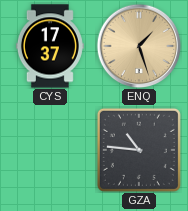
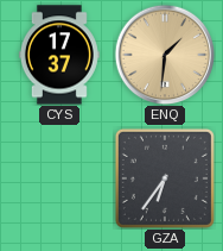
ENQ: 1:27 -> 1:31
GZA: 10:46 -> 6:36
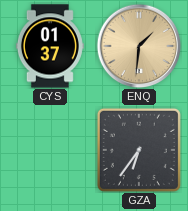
CYS: 17:37 -> 01:37
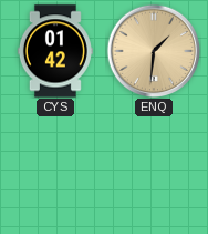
CYS: 01:37 -> 01:42
GZA: 6:36 -> none
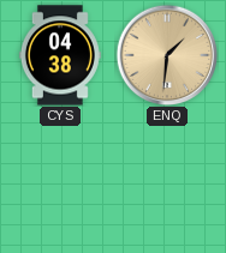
CYS: 01:42 -> 04:38
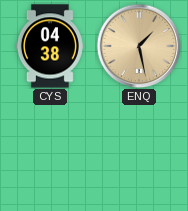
ENQ: 1:31 -> 1:28
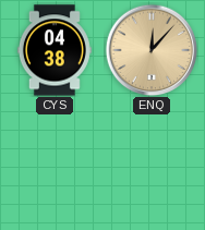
ENQ: 1:28 -> 12:07
